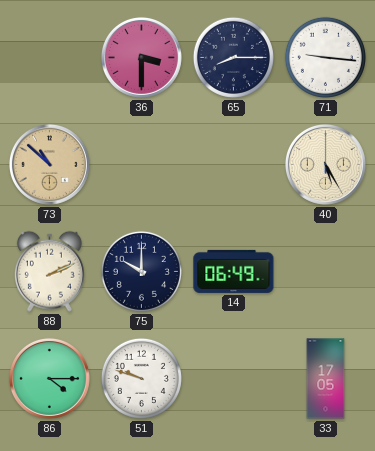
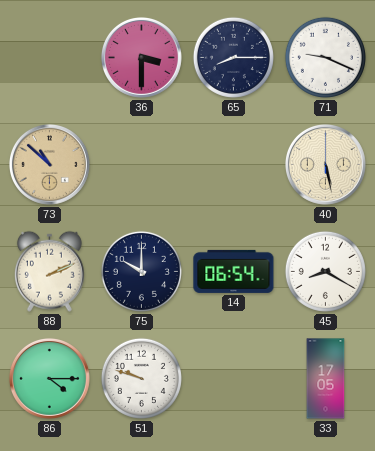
71: 9:16 -> 9:19
40: 5:25 -> 5:28
14: 06:49 -> 06:54
45: none -> 8:20
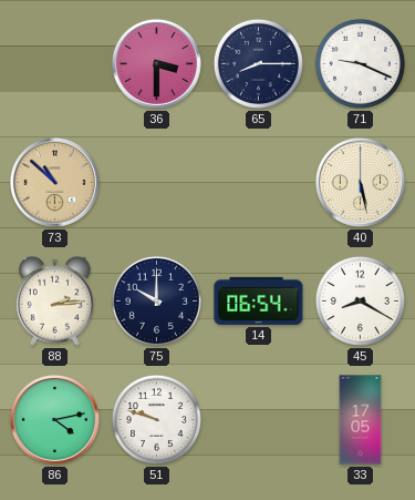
88: 2:11 -> 2:14
86: 4:15 -> 4:13
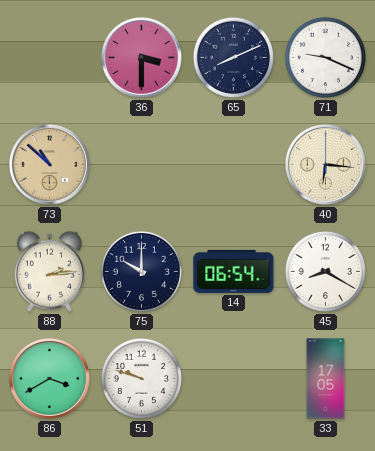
65: 8:15 -> 8:11
40: 5:28 -> 6:16
86: 4:13 -> 3:40
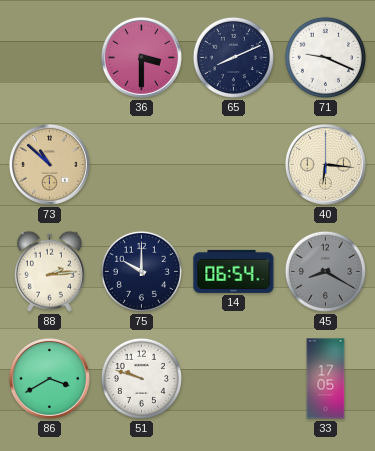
45 dial: white -> grey
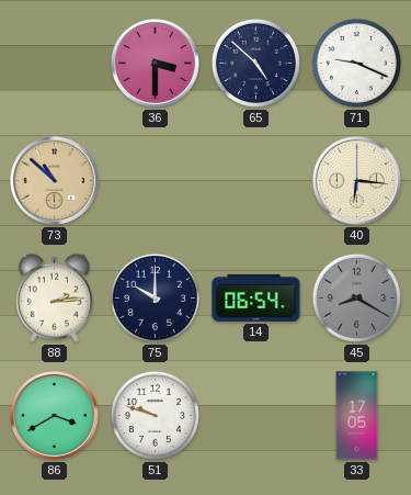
65: 8:11 -> 4:52
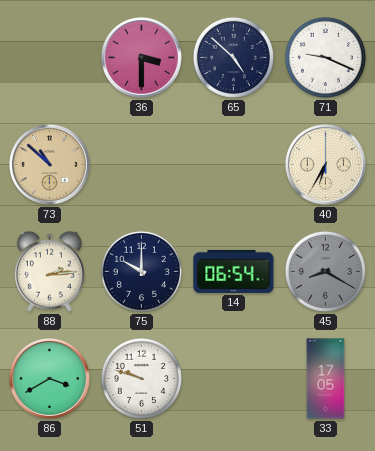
40: 6:16 -> 6:35
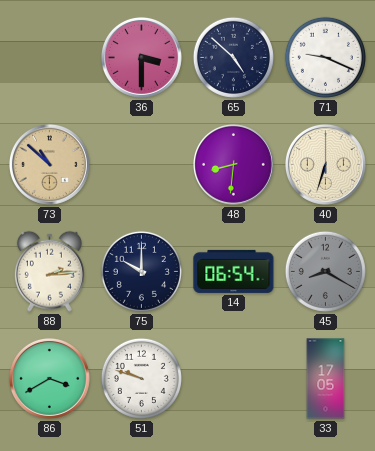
48: none -> 8:31
40: 6:35 -> 6:33
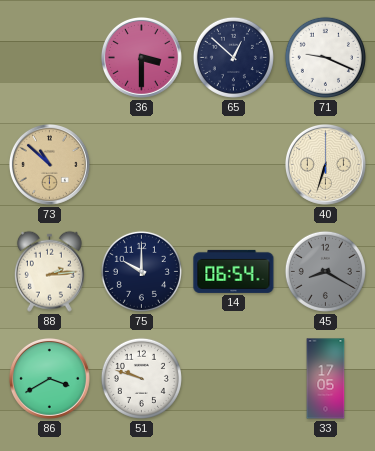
65: 4:52 -> 12:52
48: 8:31 -> none
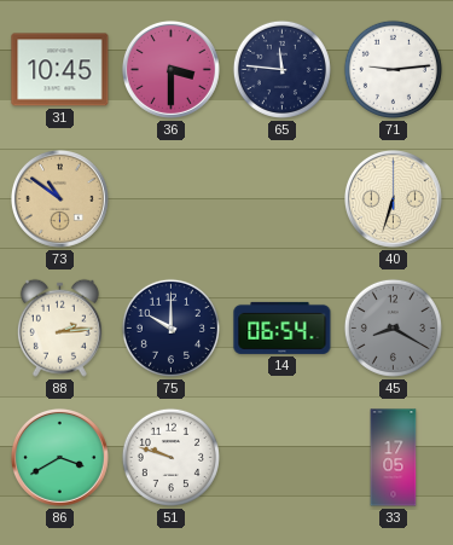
31: none -> 10:45
65: 12:52 -> 11:46
71: 9:19 -> 9:14
73: 10:52 -> 10:51
